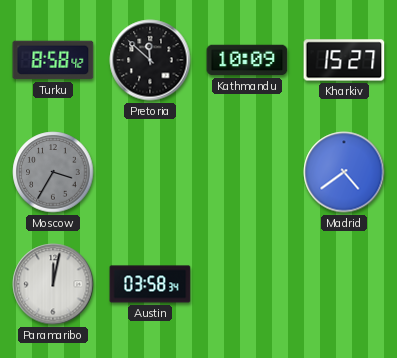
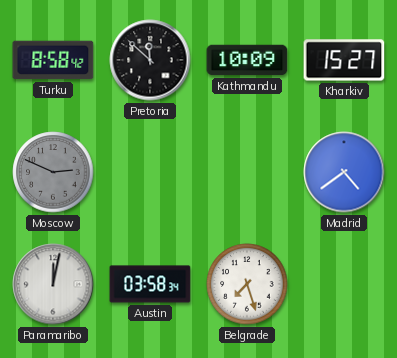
Moscow: 3:35 -> 2:49
Belgrade: none -> 7:27
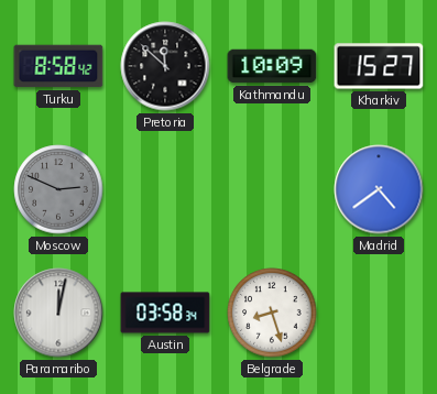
Belgrade: 7:27 -> 8:27
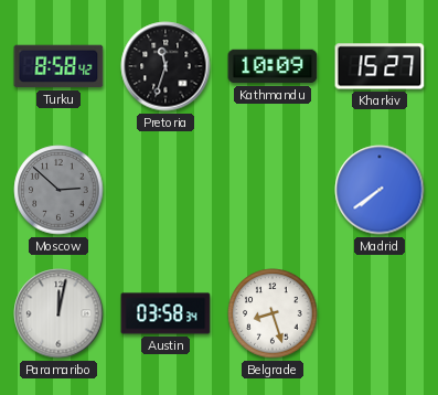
Pretoria: 11:52 -> 11:33
Moscow: 2:49 -> 2:52
Madrid: 4:39 -> 7:39
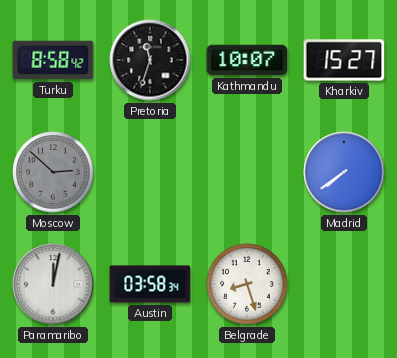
Kathmandu: 10:09 -> 10:07
